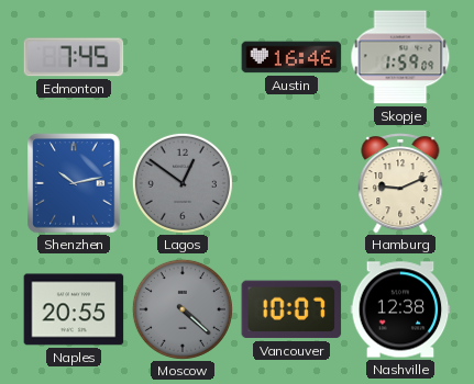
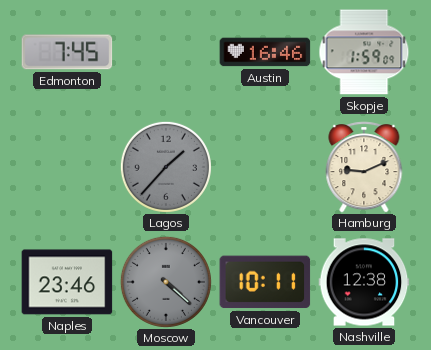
Shenzhen: 10:13 -> none
Lagos: 12:51 -> 1:37
Naples: 20:55 -> 23:46
Vancouver: 10:07 -> 10:11
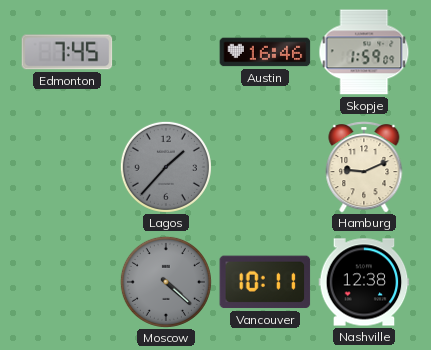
Naples: 23:46 -> none
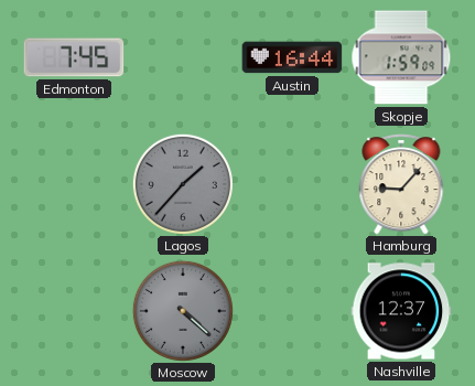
Austin: 16:46 -> 16:44
Hamburg: 9:11 -> 9:07
Vancouver: 10:11 -> none
Nashville: 12:38 -> 12:37
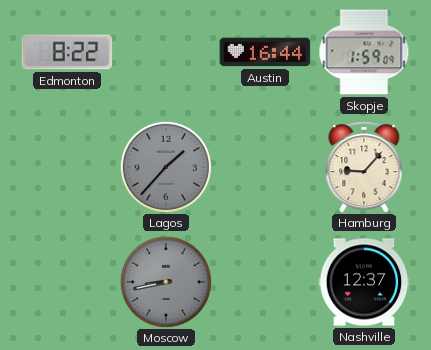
Edmonton: 7:45 -> 8:22
Moscow: 4:22 -> 8:43
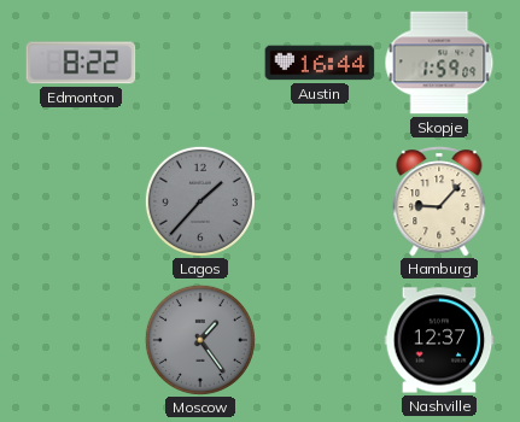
Moscow: 8:43 -> 1:24
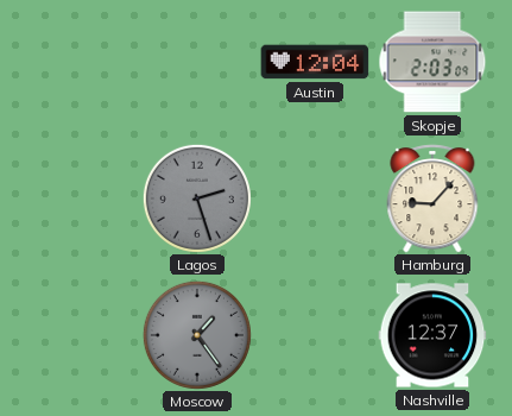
Edmonton: 8:22 -> none
Austin: 16:44 -> 12:04
Skopje: 1:59 -> 2:03
Lagos: 1:37 -> 2:27
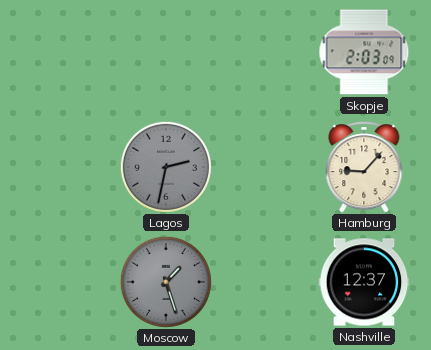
Austin: 12:04 -> none
Lagos: 2:27 -> 2:32
Moscow: 1:24 -> 1:27
